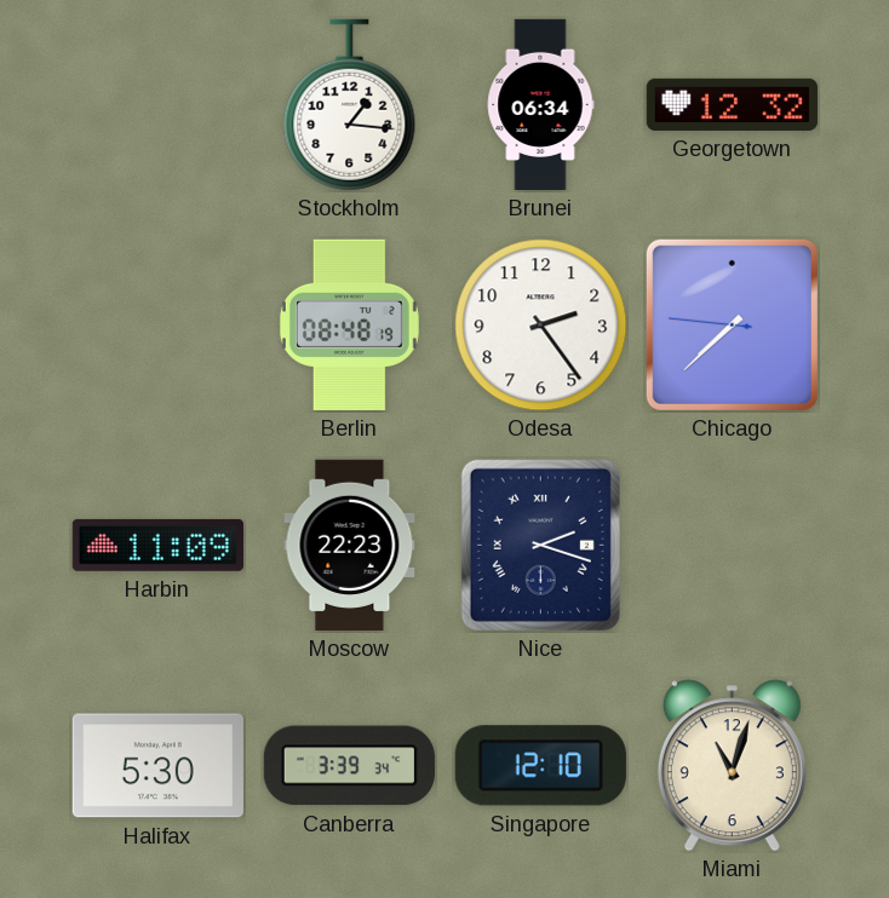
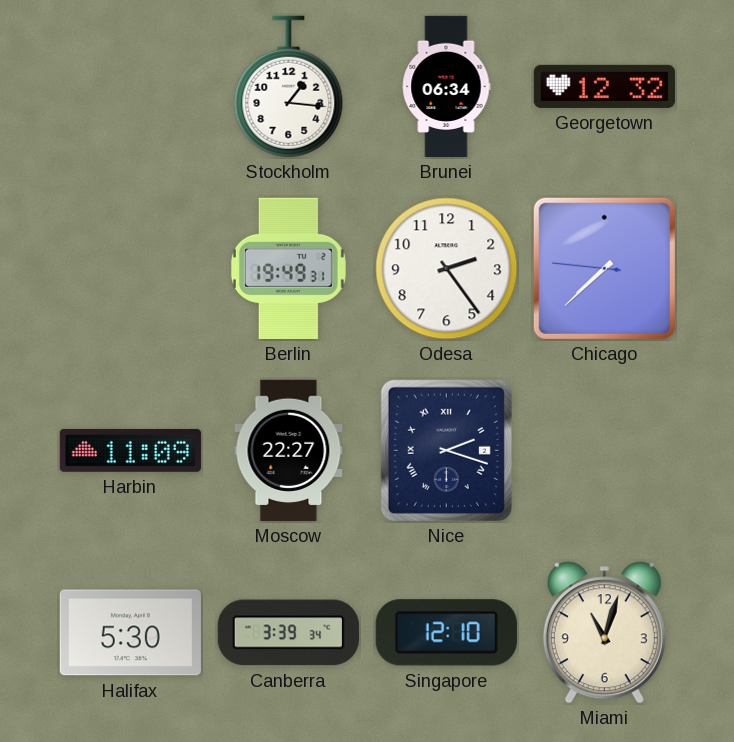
Berlin: 08:48 -> 19:49
Moscow: 22:23 -> 22:27
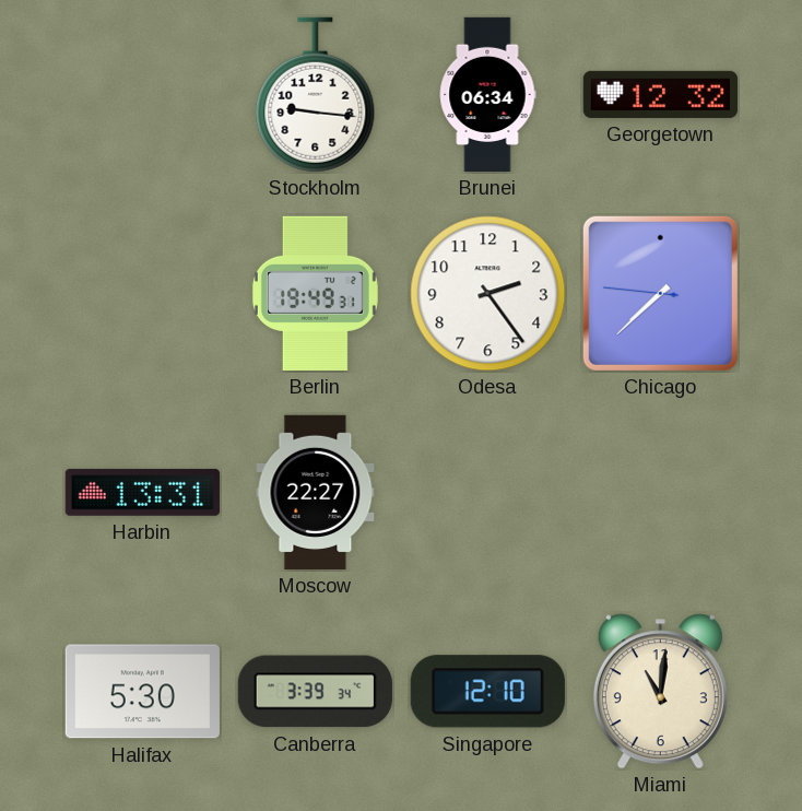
Stockholm: 1:16 -> 9:16
Harbin: 11:09 -> 13:31
Nice: 2:18 -> none
Miami: 11:03 -> 11:01
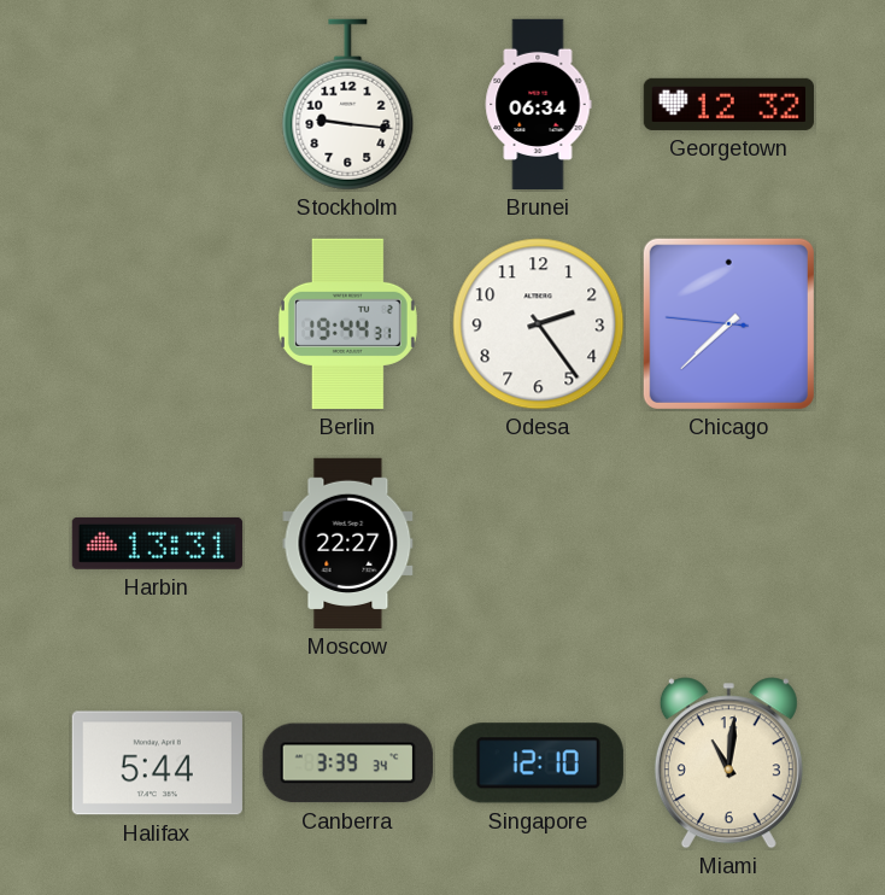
Berlin: 19:49 -> 19:44
Halifax: 5:30 -> 5:44
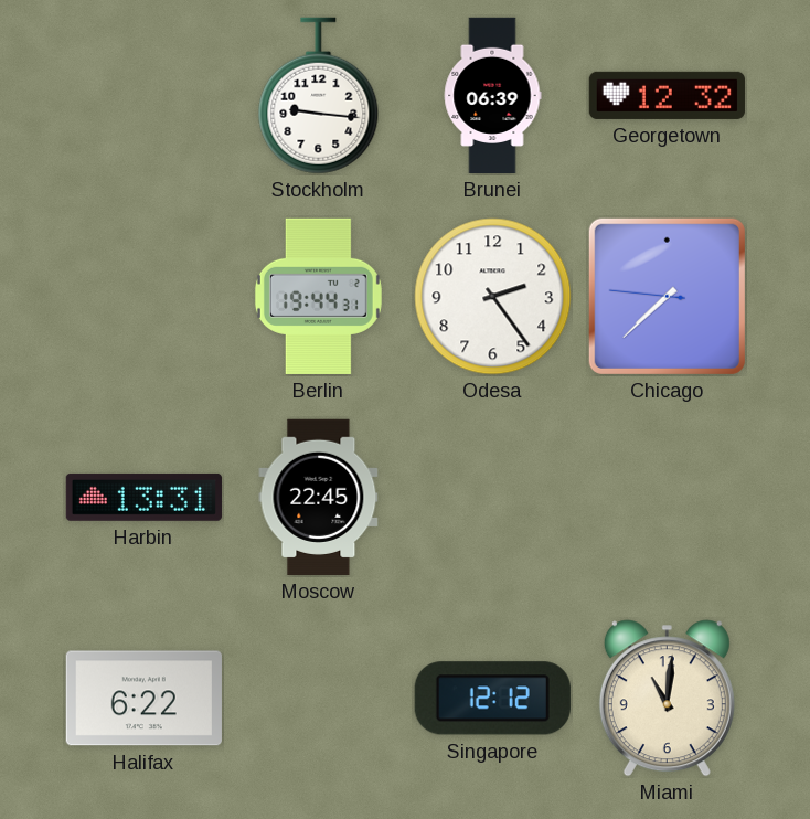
Brunei: 06:34 -> 06:39
Moscow: 22:27 -> 22:45
Halifax: 5:44 -> 6:22
Canberra: 3:39 -> none
Singapore: 12:10 -> 12:12
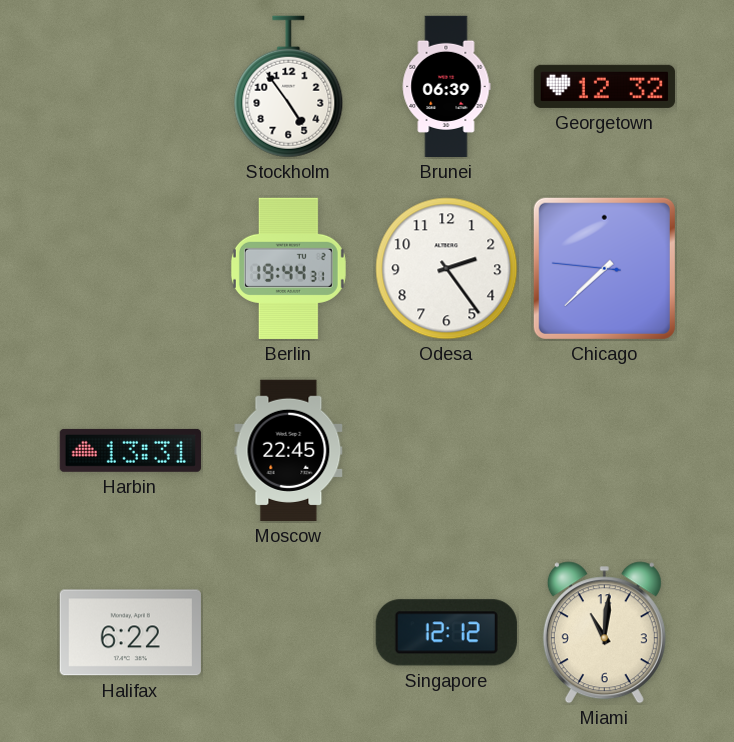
Stockholm: 9:16 -> 4:54
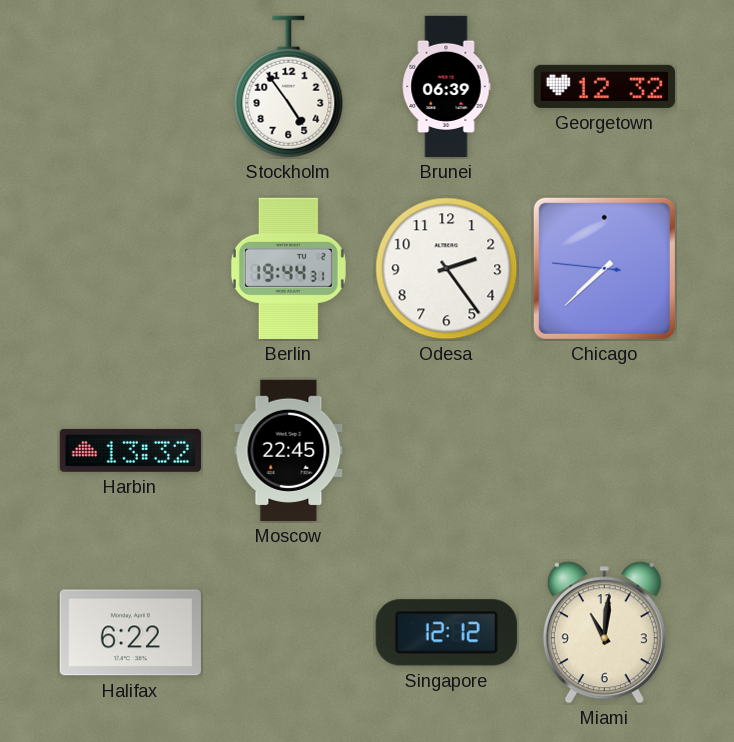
Harbin: 13:31 -> 13:32
